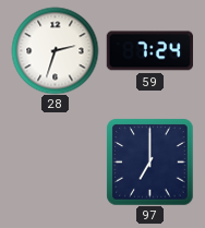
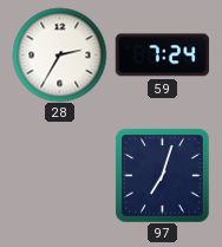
28: 2:33 -> 2:35
97: 7:00 -> 7:03
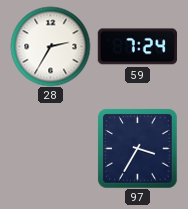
97: 7:03 -> 3:35
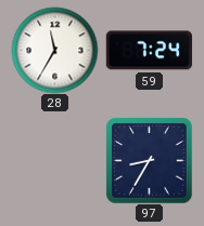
28: 2:35 -> 11:35
97: 3:35 -> 8:35
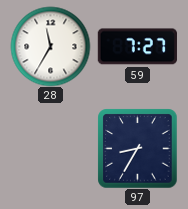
59: 7:24 -> 7:27
